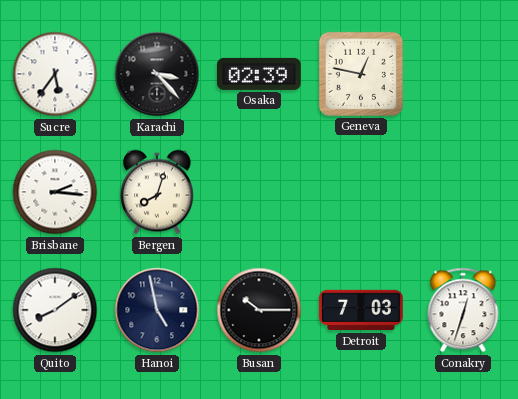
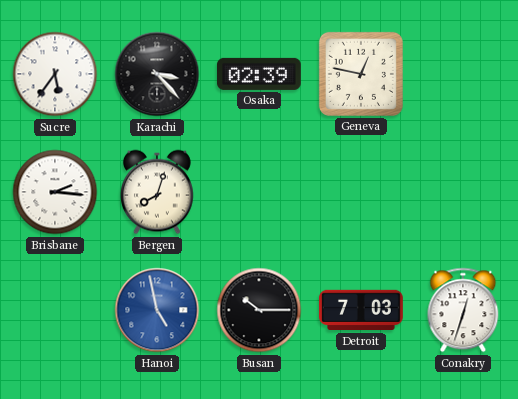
Quito: 8:09 -> none
Hanoi dial: navy -> blue
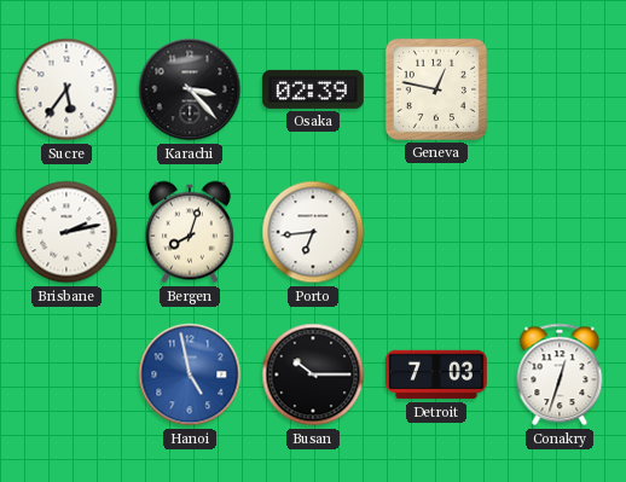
Brisbane: 2:16 -> 2:13
Porto: none -> 6:44
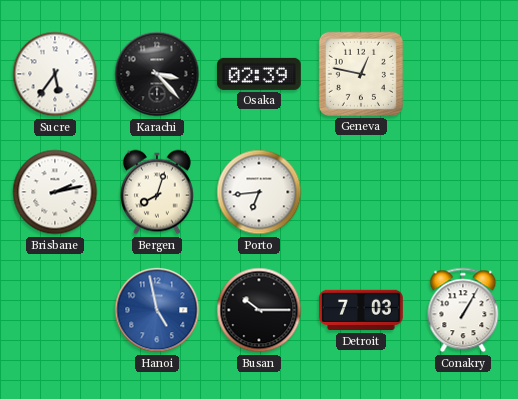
Conakry: 12:33 -> 1:05
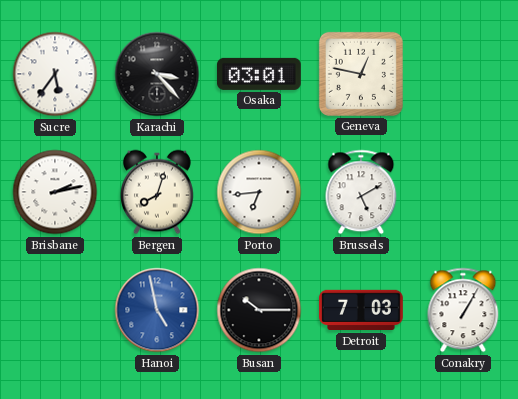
Osaka: 02:39 -> 03:01
Brussels: none -> 5:10
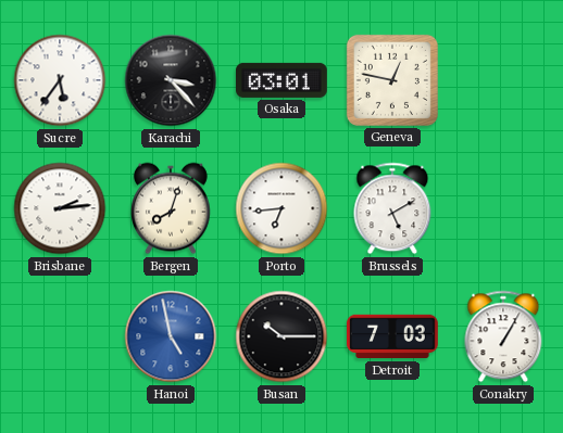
Brisbane: 2:13 -> 2:14
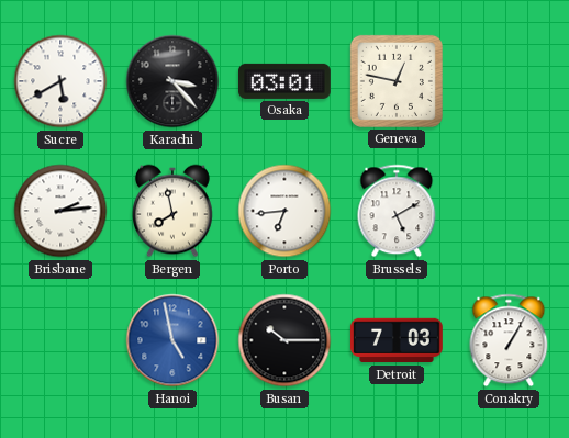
Sucre: 5:36 -> 5:40
Bergen: 8:03 -> 7:58
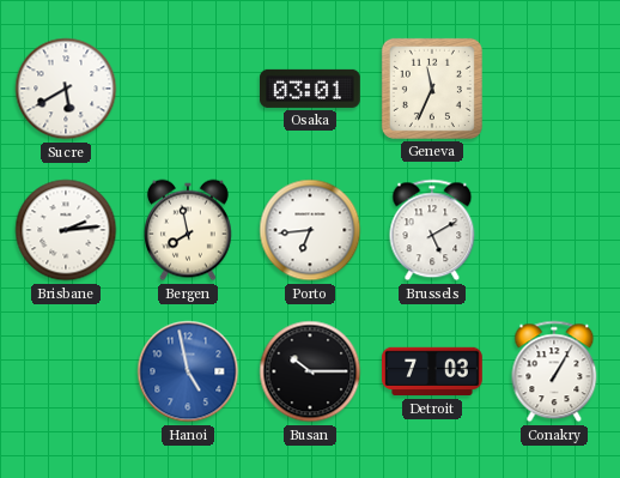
Karachi: 3:23 -> none
Geneva: 12:47 -> 11:34
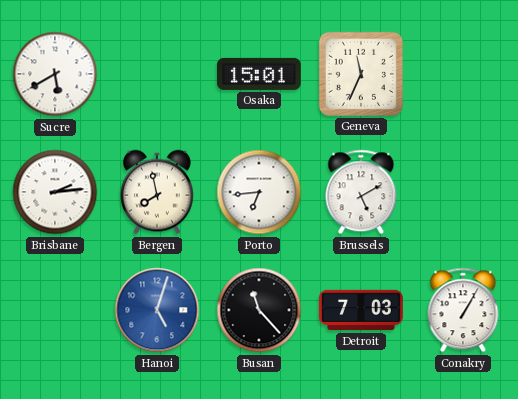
Osaka: 03:01 -> 15:01
Hanoi: 4:58 -> 5:03
Busan: 10:15 -> 11:23
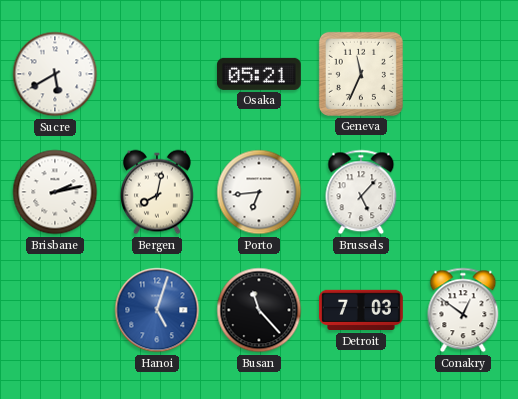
Osaka: 15:01 -> 05:21
Brisbane: 2:14 -> 2:13
Bergen: 7:58 -> 8:02
Brussels: 5:10 -> 5:07
Conakry: 1:05 -> 12:51
